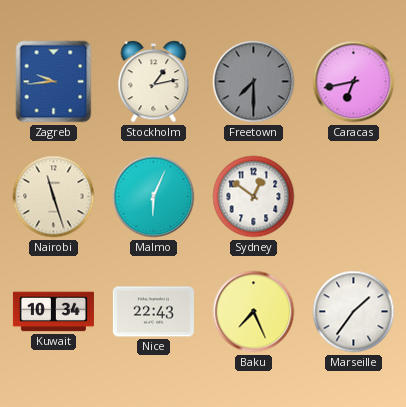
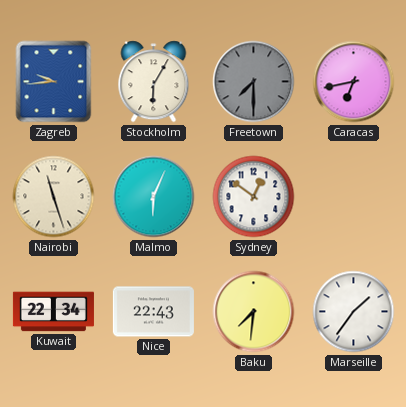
Stockholm: 1:13 -> 6:05
Kuwait: 10:34 -> 22:34
Baku: 7:26 -> 7:31
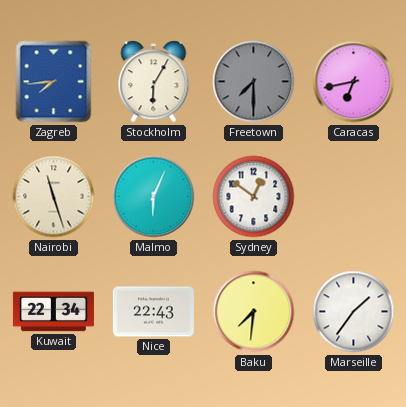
Zagreb: 9:44 -> 7:44
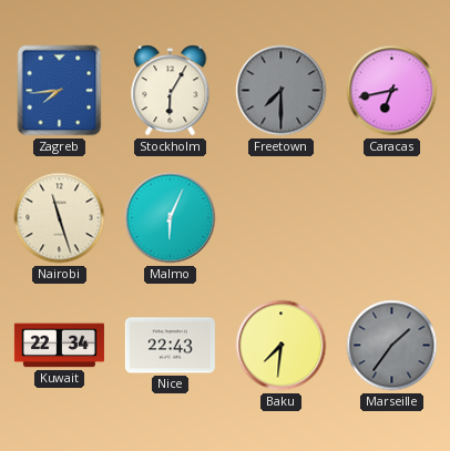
Sydney: 12:51 -> none
Marseille dial: white -> grey
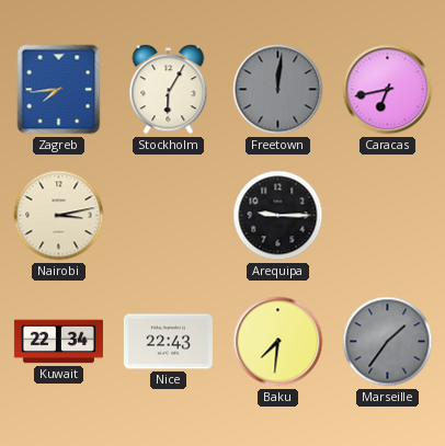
Freetown: 7:30 -> 12:01
Nairobi: 11:27 -> 3:13
Malmo: 6:04 -> none
Arequipa: none -> 9:15
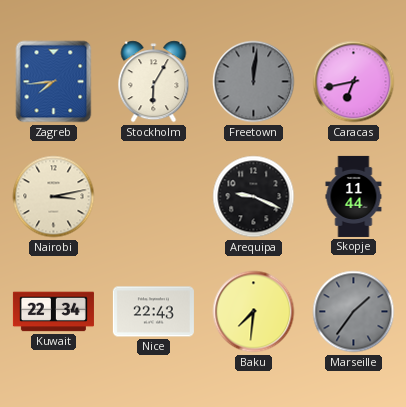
Arequipa: 9:15 -> 9:19
Skopje: none -> 11:44
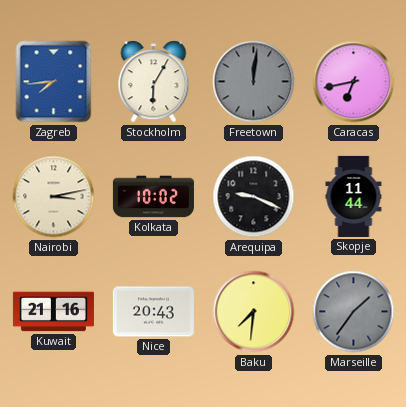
Kolkata: none -> 10:02
Kuwait: 22:34 -> 21:16
Nice: 22:43 -> 20:43
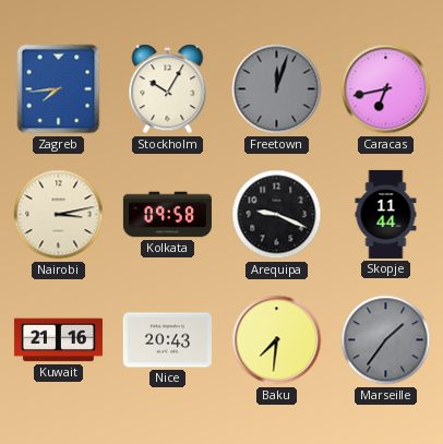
Stockholm: 6:05 -> 10:05
Freetown: 12:01 -> 12:03
Kolkata: 10:02 -> 09:58
